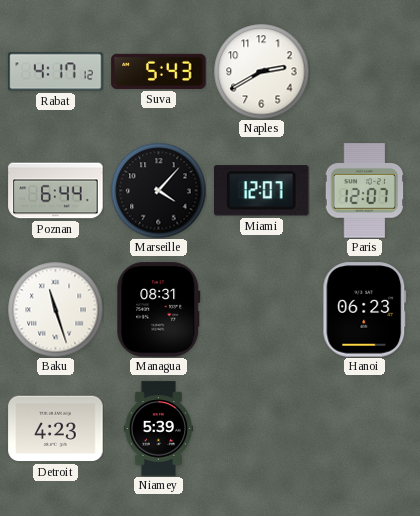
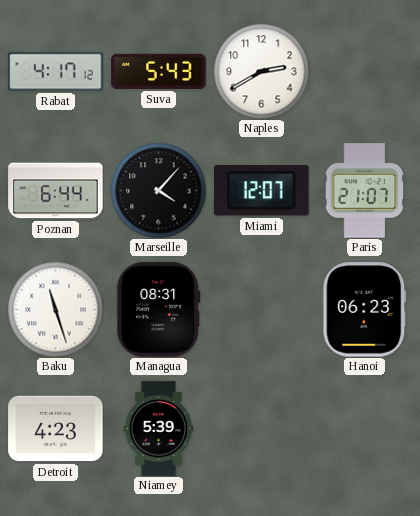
Paris: 12:07 -> 21:07
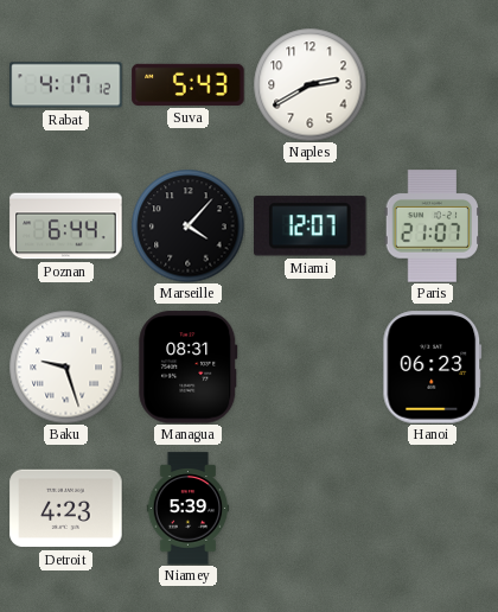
Baku: 11:27 -> 9:27
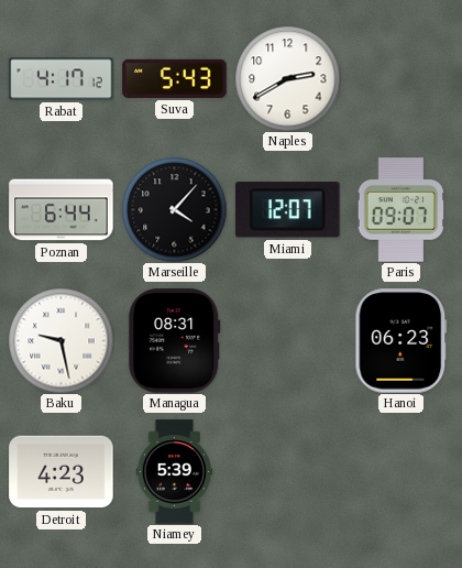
Paris: 21:07 -> 09:07
Baku: 9:27 -> 9:28
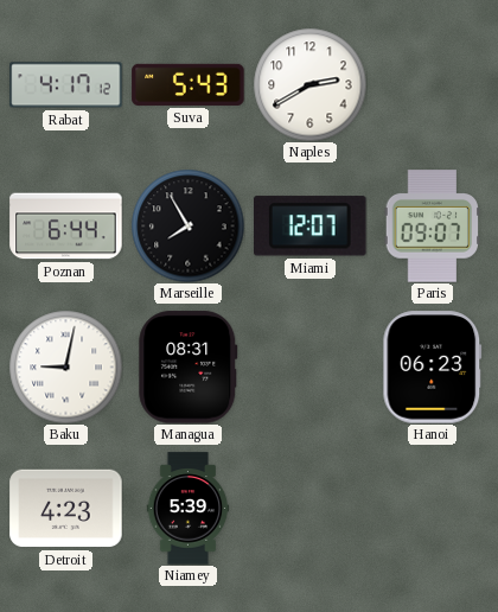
Marseille: 4:07 -> 7:55
Baku: 9:28 -> 9:02
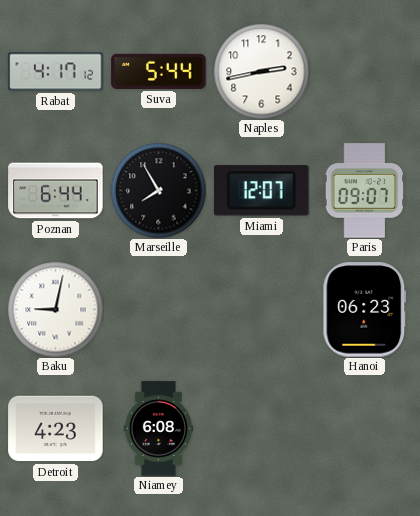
Suva: 5:43 -> 5:44
Naples: 2:40 -> 2:43
Managua: 08:31 -> none
Niamey: 5:39 -> 6:08
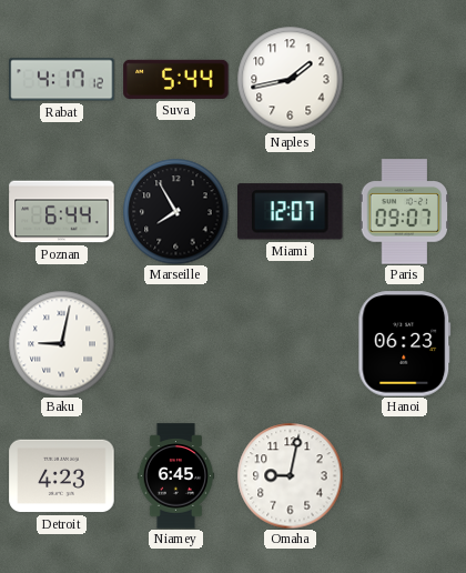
Naples: 2:43 -> 1:43
Niamey: 6:08 -> 6:45
Omaha: none -> 9:02
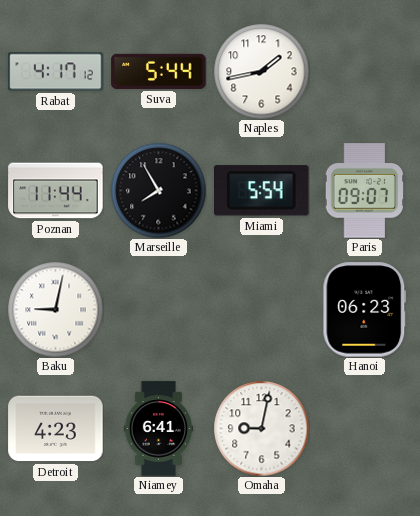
Poznan: 6:44 -> 11:44
Miami: 12:07 -> 5:54
Niamey: 6:45 -> 6:41
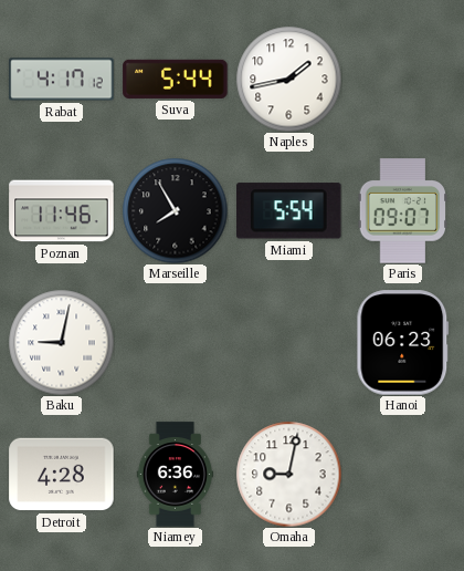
Poznan: 11:44 -> 11:46
Detroit: 4:23 -> 4:28
Niamey: 6:41 -> 6:36
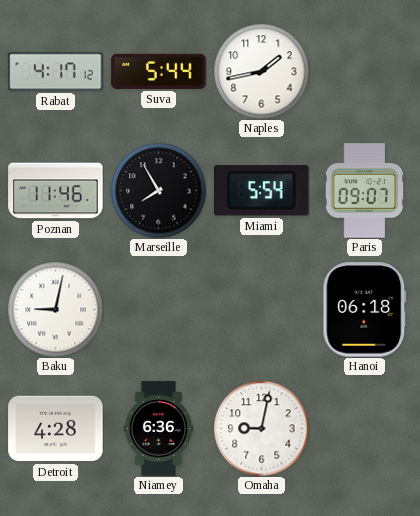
Hanoi: 06:23 -> 06:18
